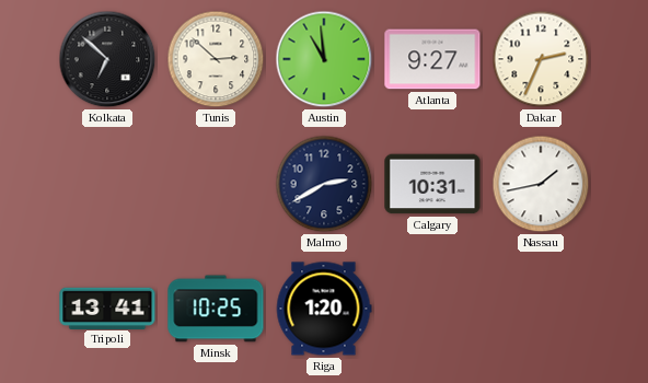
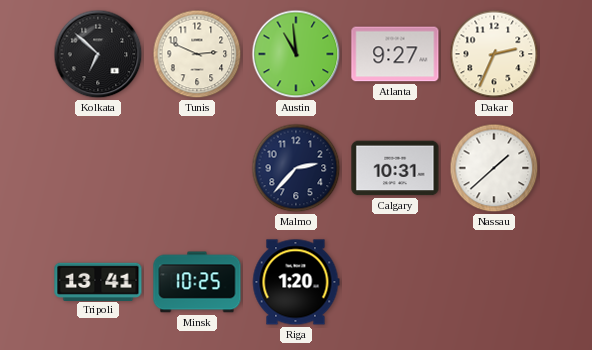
Tunis: 2:52 -> 2:49
Malmo: 2:40 -> 2:37
Nassau: 1:43 -> 1:38
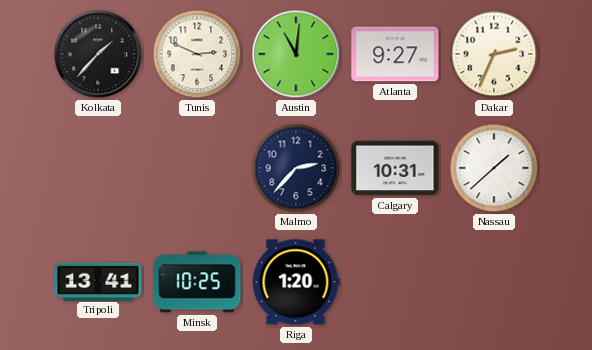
Kolkata: 6:52 -> 1:37
Austin: 10:59 -> 11:01
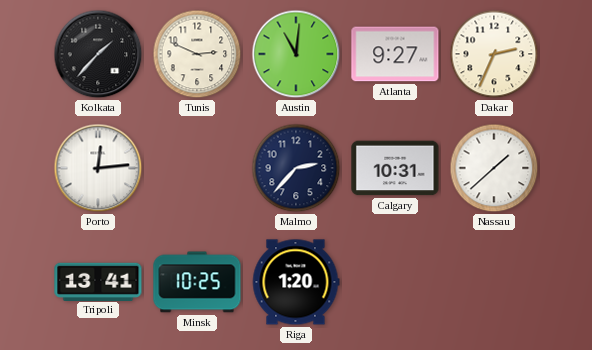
Porto: none -> 12:14
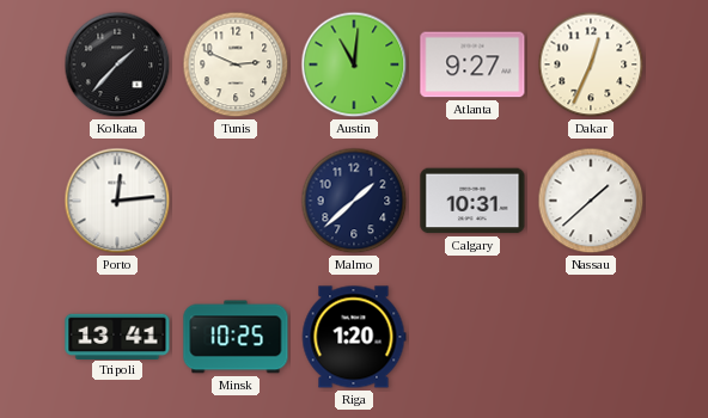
Dakar: 2:34 -> 12:34
Malmo: 2:37 -> 1:38
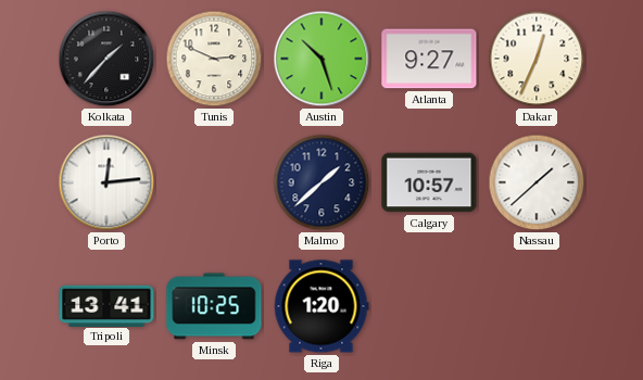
Austin: 11:01 -> 10:27
Calgary: 10:31 -> 10:57
